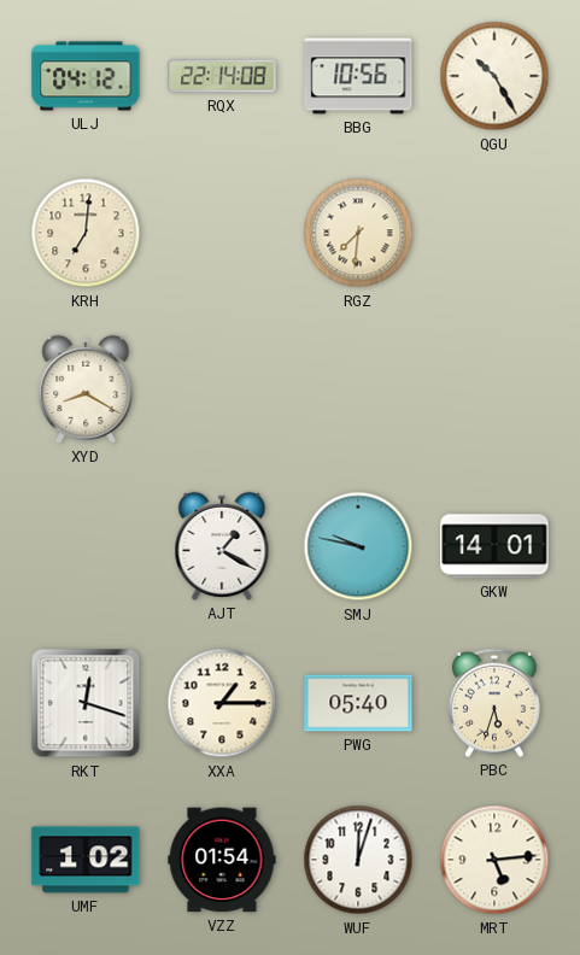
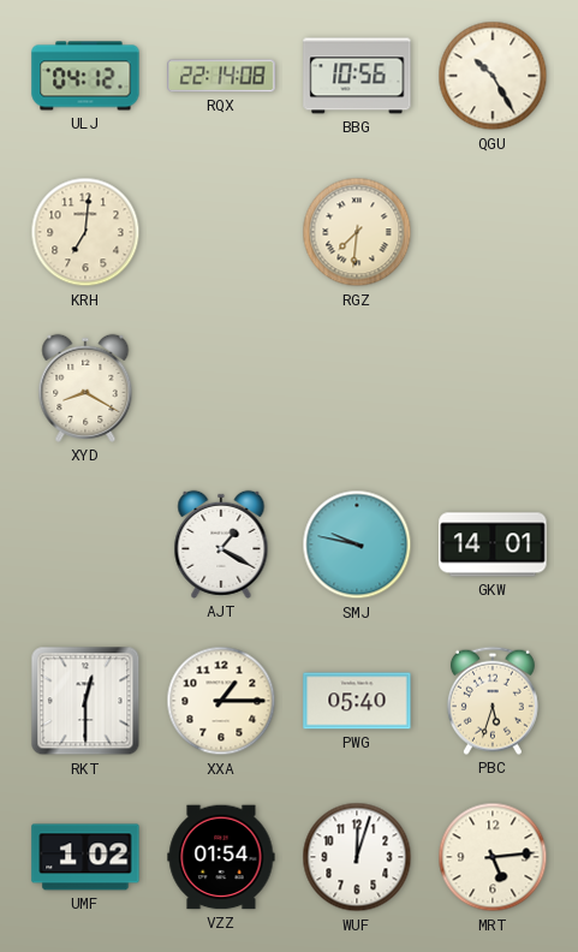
RKT: 12:18 -> 12:30
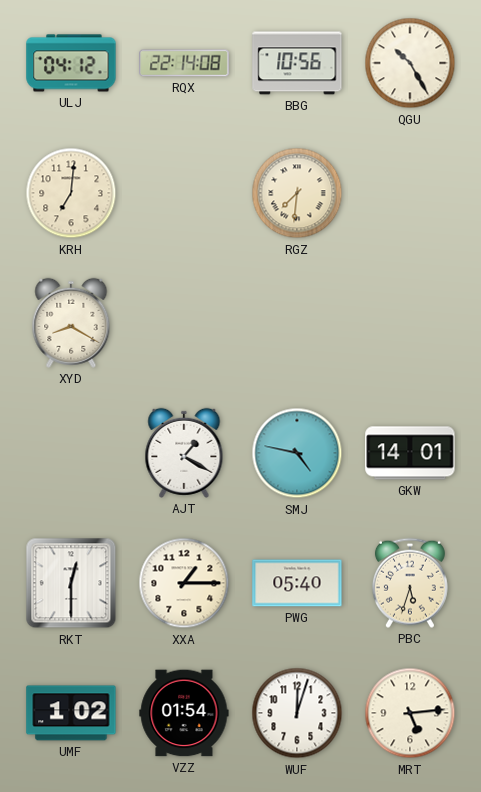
SMJ: 9:47 -> 4:47
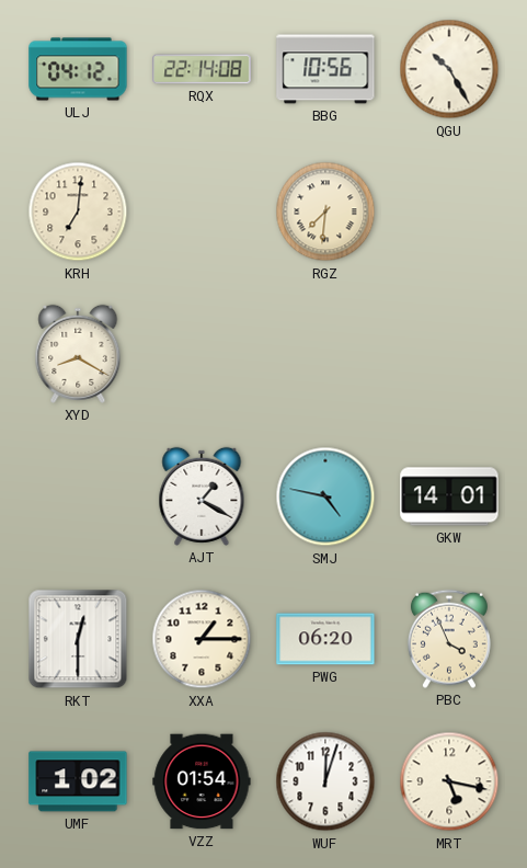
PWG: 05:40 -> 06:20
PBC: 5:33 -> 3:56
MRT: 5:14 -> 5:17
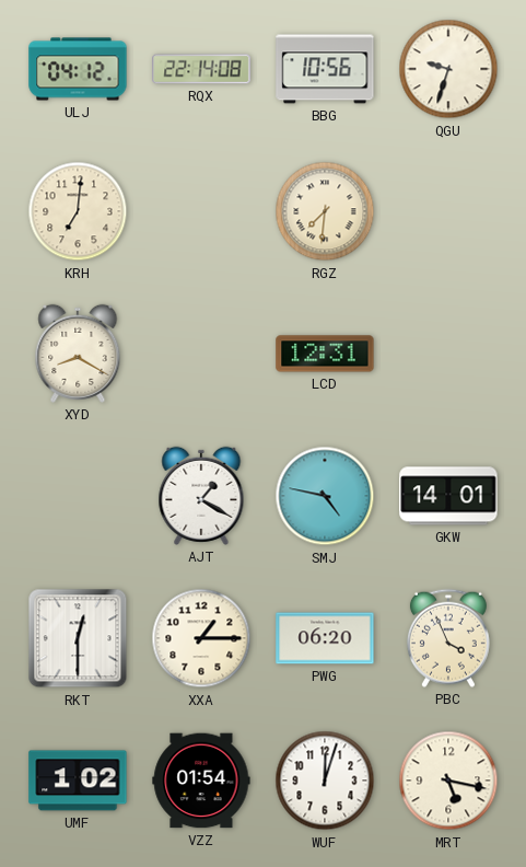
QGU: 10:25 -> 9:33
LCD: none -> 12:31
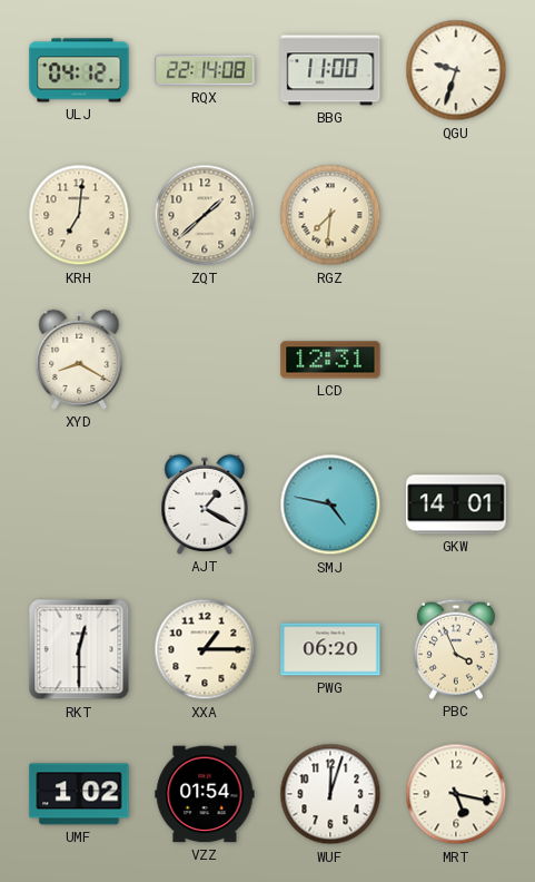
BBG: 10:56 -> 11:00
ZQT: none -> 1:38
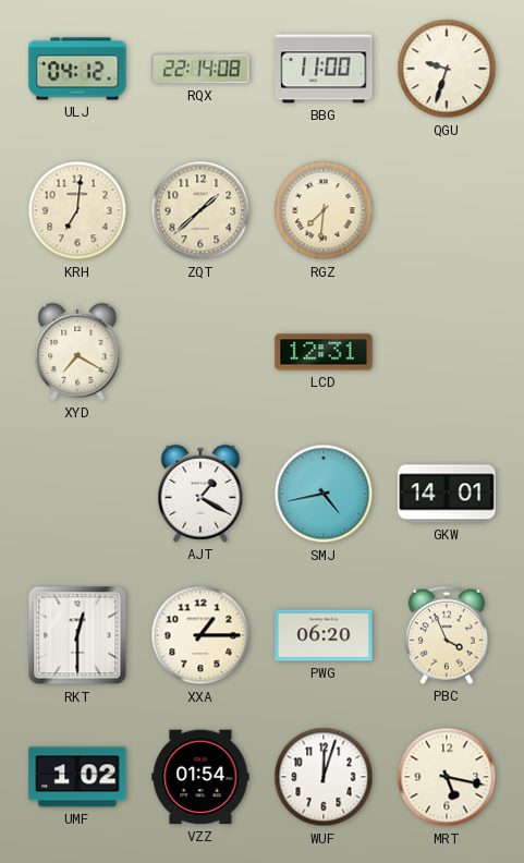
XYD: 8:20 -> 7:20
SMJ: 4:47 -> 4:43
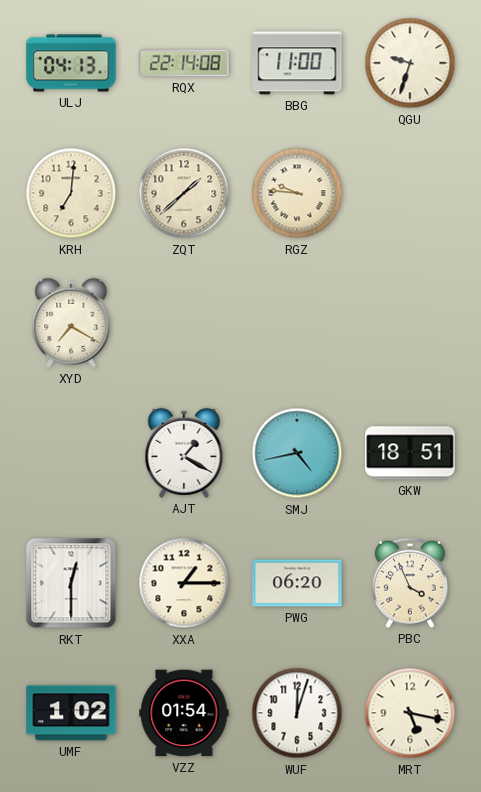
ULJ: 04:12 -> 04:13
RGZ: 7:31 -> 9:46
LCD: 12:31 -> none
GKW: 14:01 -> 18:51
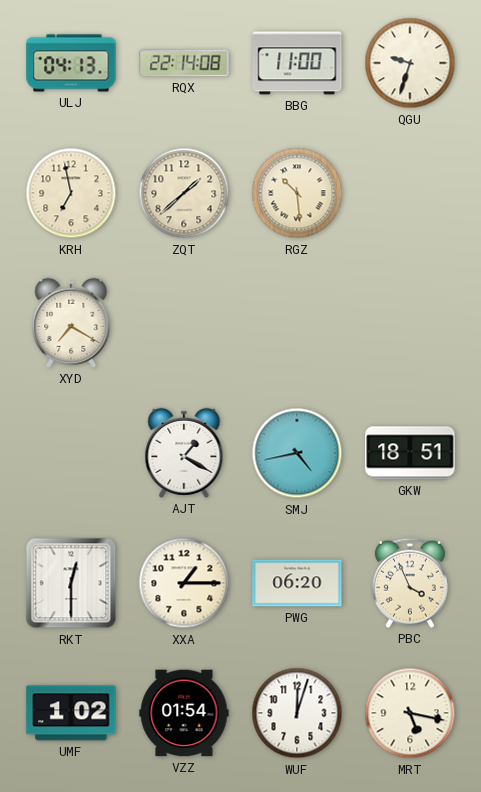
KRH: 7:01 -> 6:58
RGZ: 9:46 -> 10:29
